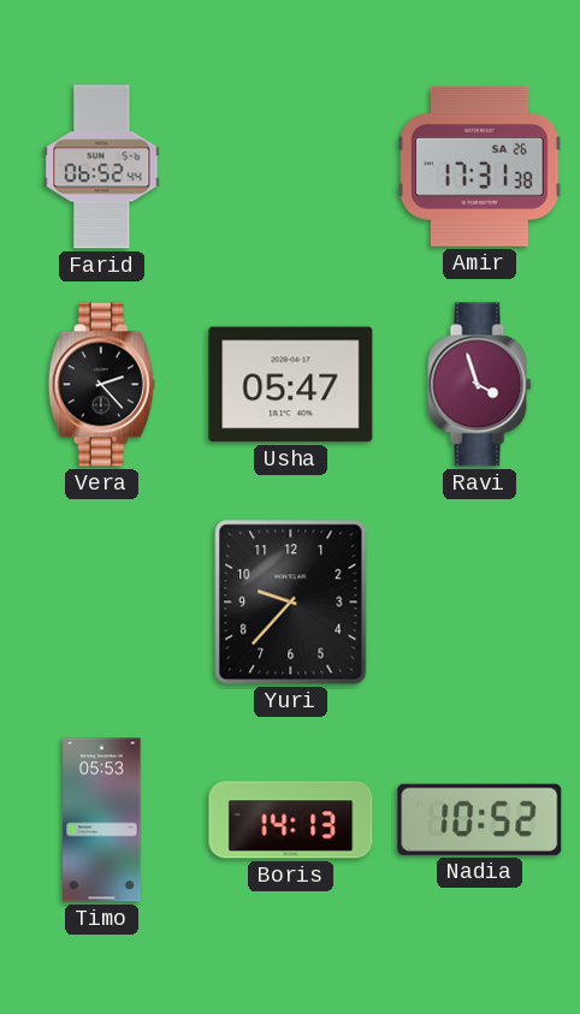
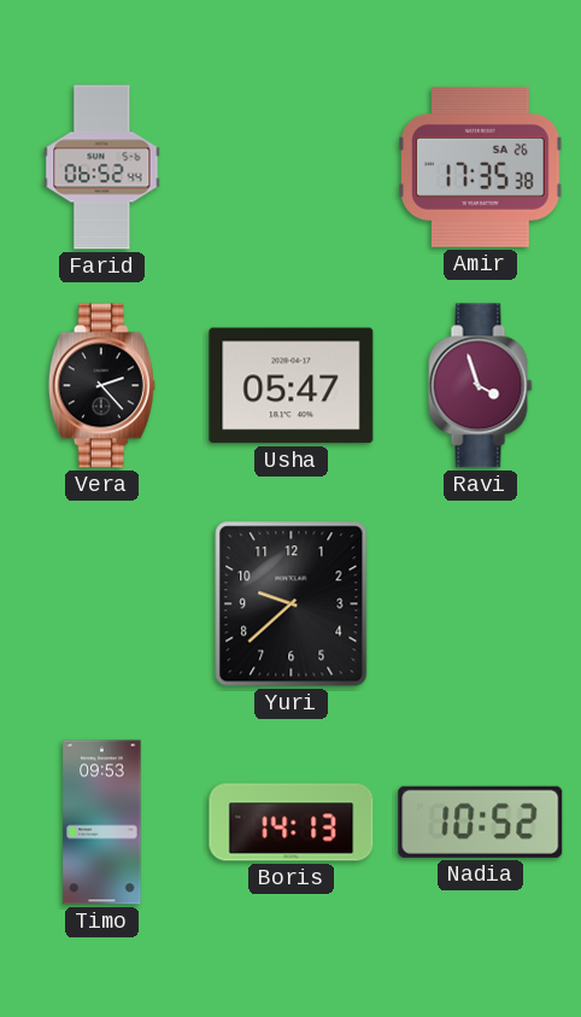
Amir: 17:31 -> 17:35
Yuri: 9:37 -> 9:38
Timo: 05:53 -> 09:53
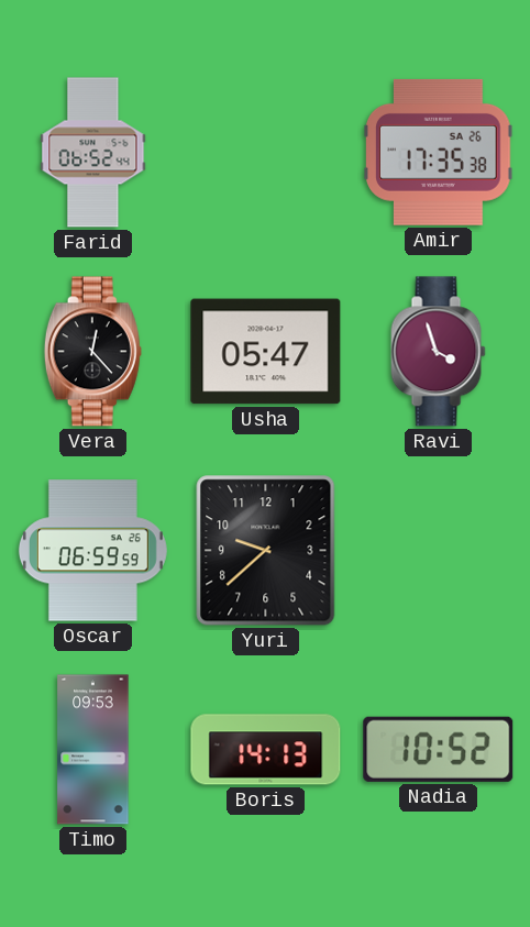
Vera: 2:23 -> 12:23
Oscar: none -> 06:59
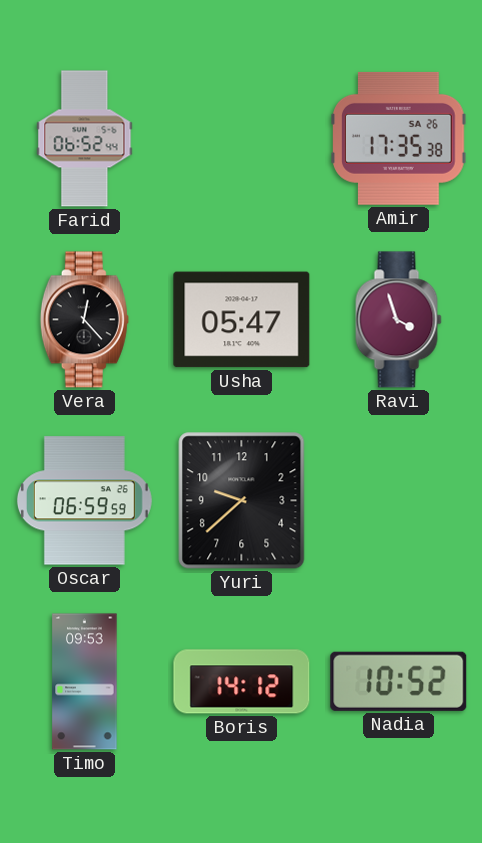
Boris: 14:13 -> 14:12
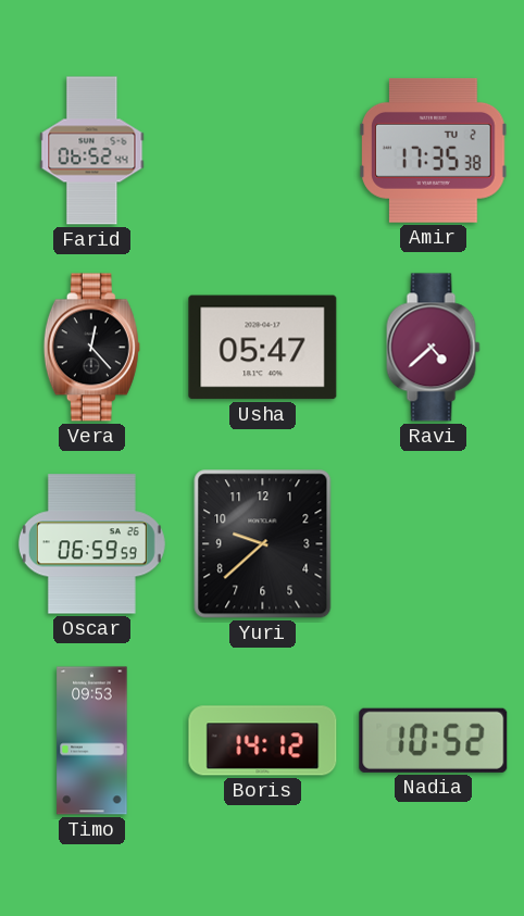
Amir date: SA 26 -> TU 2
Ravi: 3:57 -> 4:38
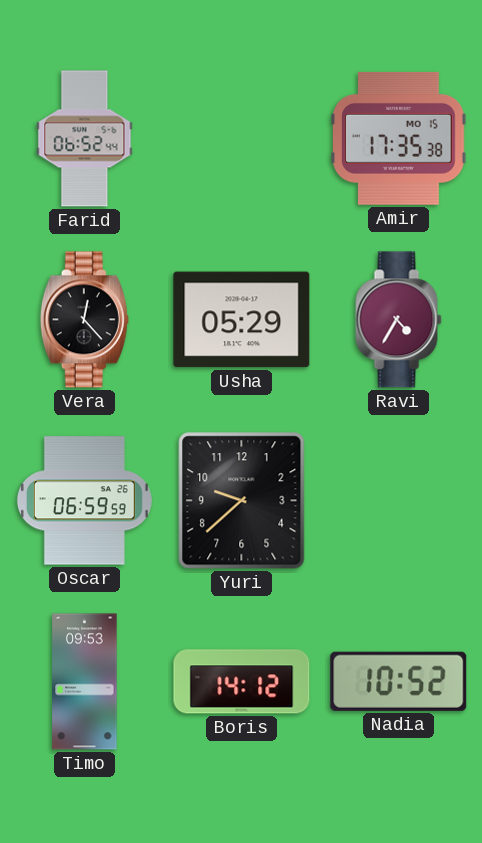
Amir date: TU 2 -> MO 15
Usha: 05:47 -> 05:29
Ravi: 4:38 -> 4:35
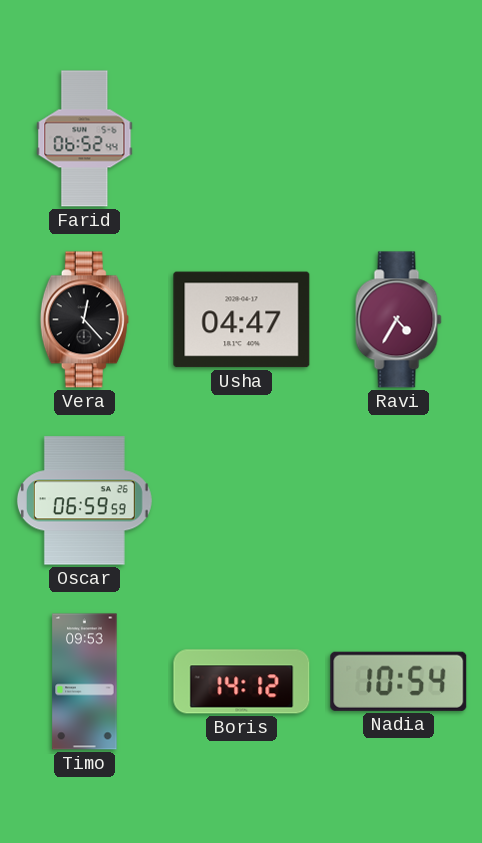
Amir: 17:35 -> none
Usha: 05:29 -> 04:47
Yuri: 9:38 -> none
Nadia: 10:52 -> 10:54
